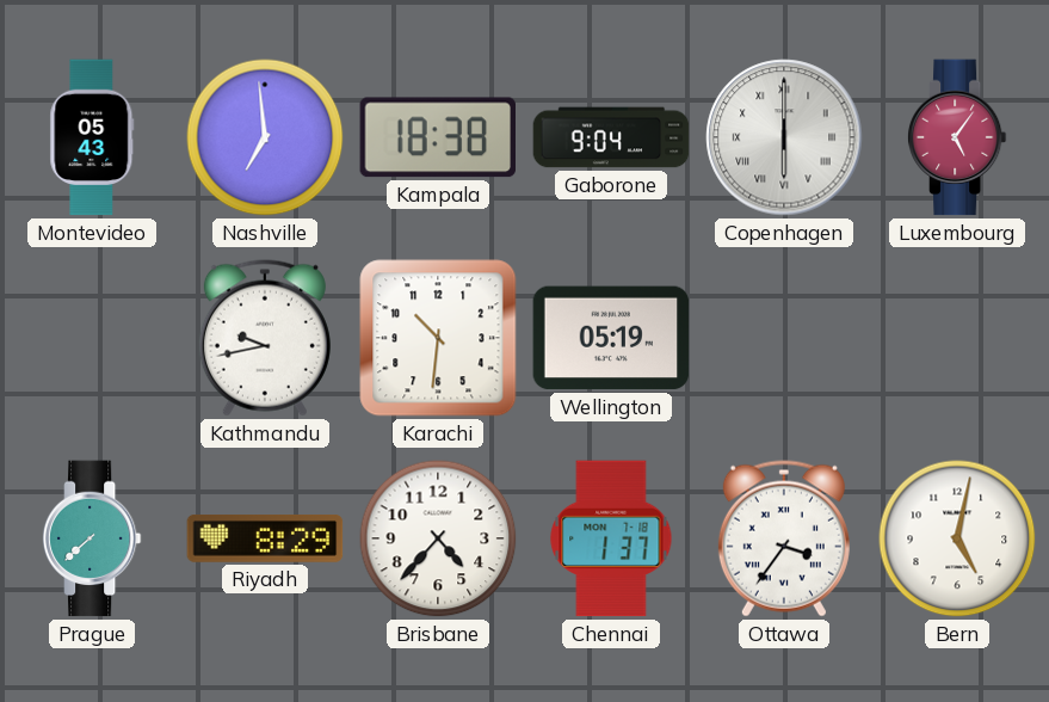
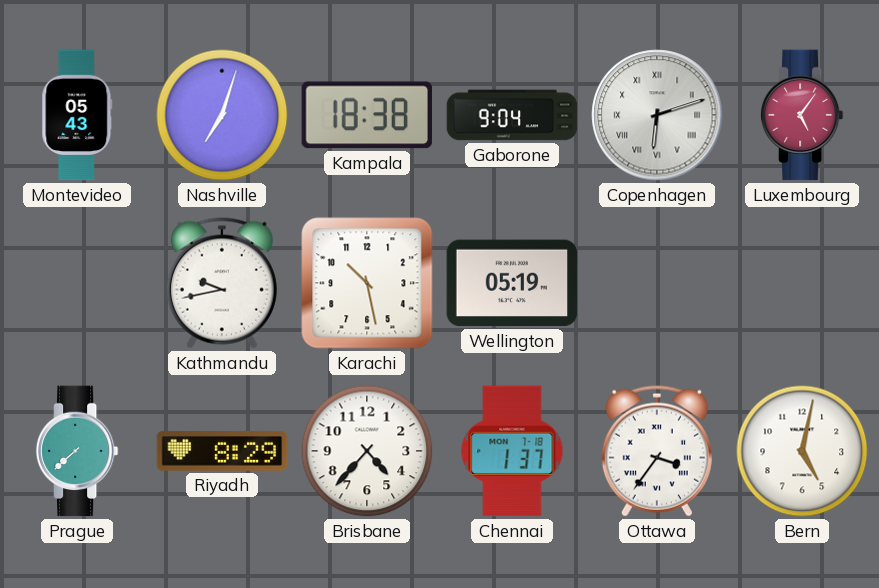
Nashville: 6:59 -> 7:03
Copenhagen: 6:00 -> 6:12
Karachi: 10:31 -> 10:28
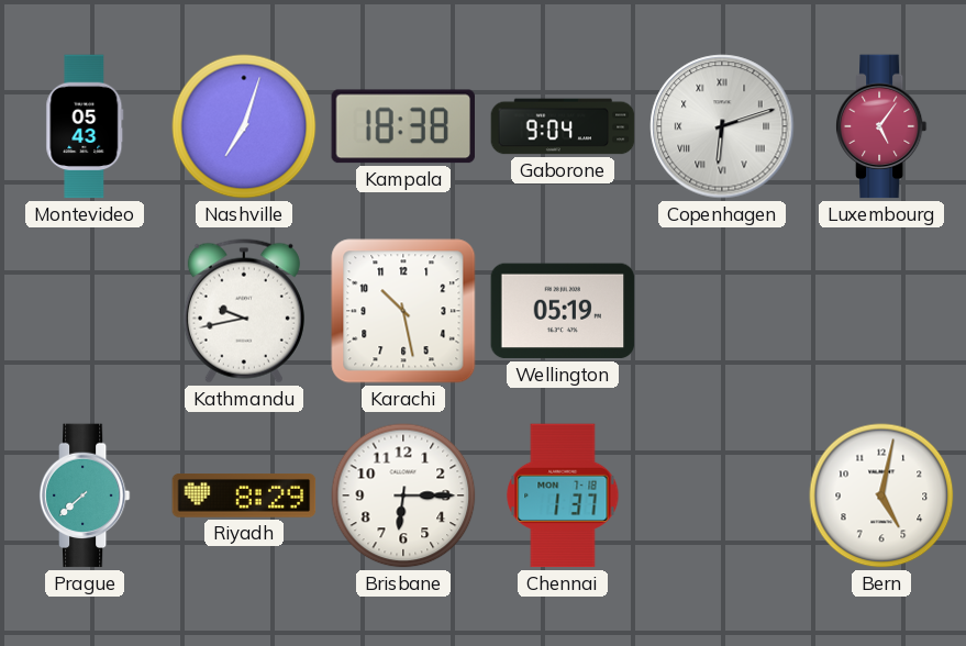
Brisbane: 4:37 -> 6:15
Ottawa: 3:36 -> none
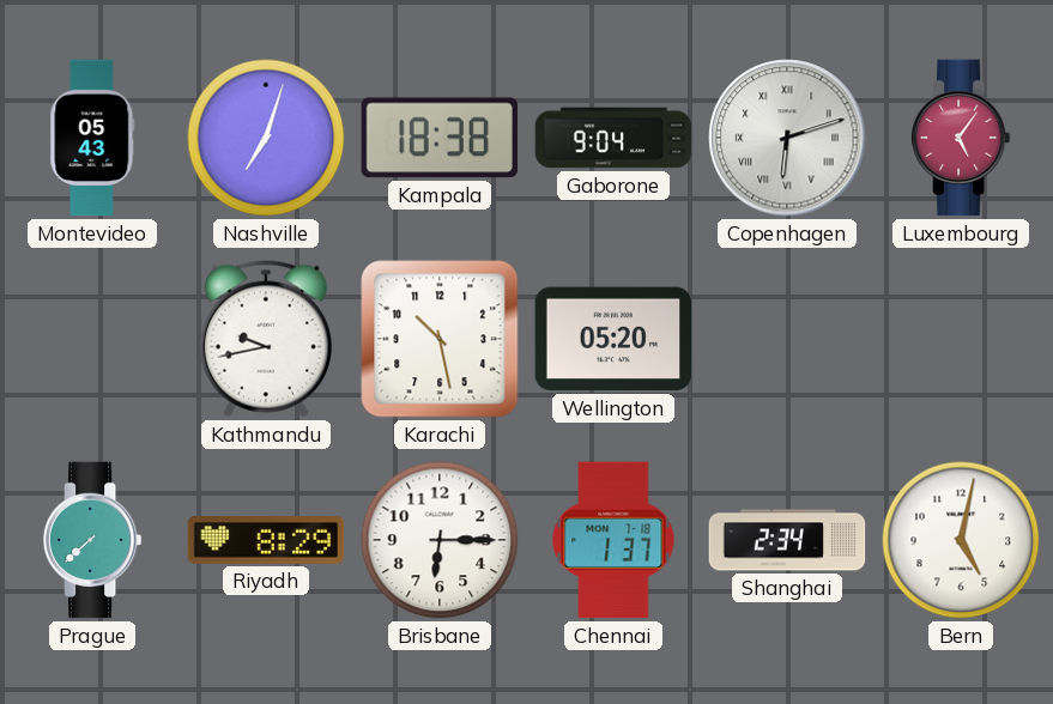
Wellington: 05:19 -> 05:20
Shanghai: none -> 2:34
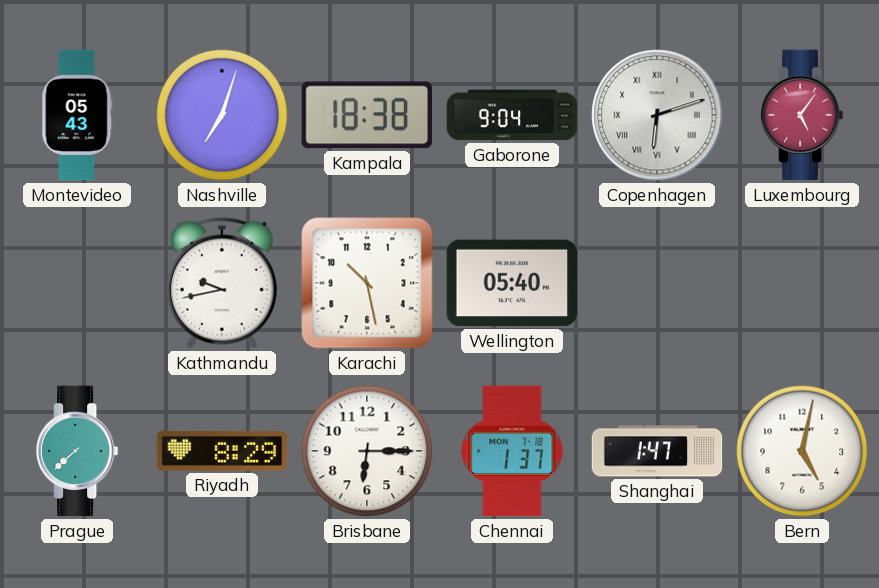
Wellington: 05:20 -> 05:40
Shanghai: 2:34 -> 1:47
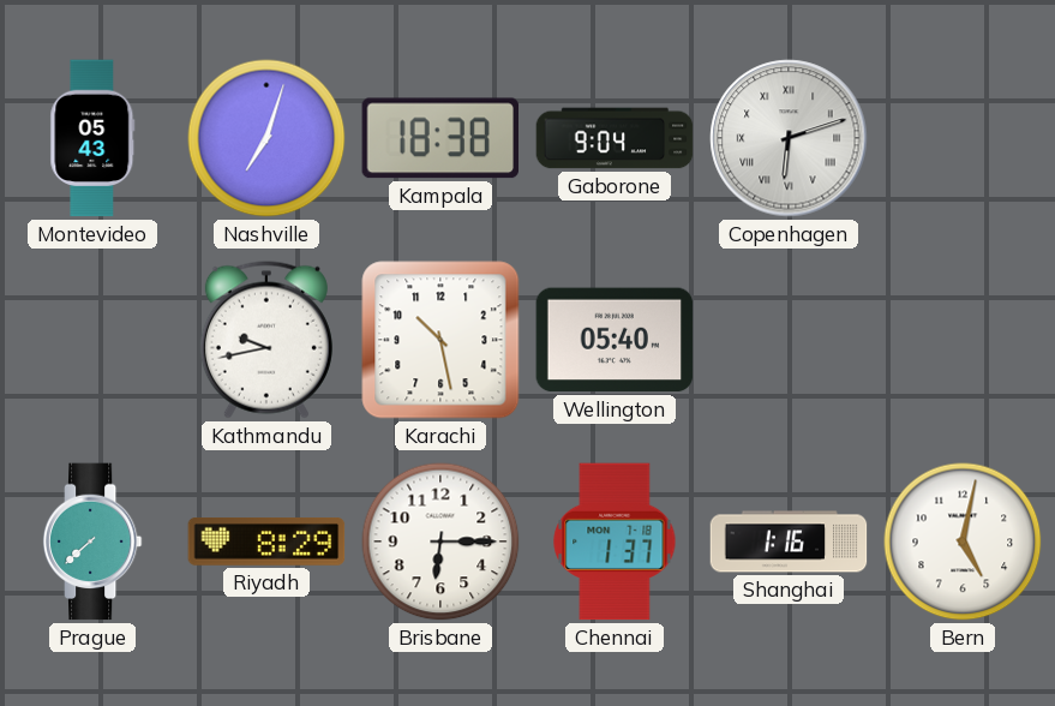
Luxembourg: 5:06 -> none
Shanghai: 1:47 -> 1:16
